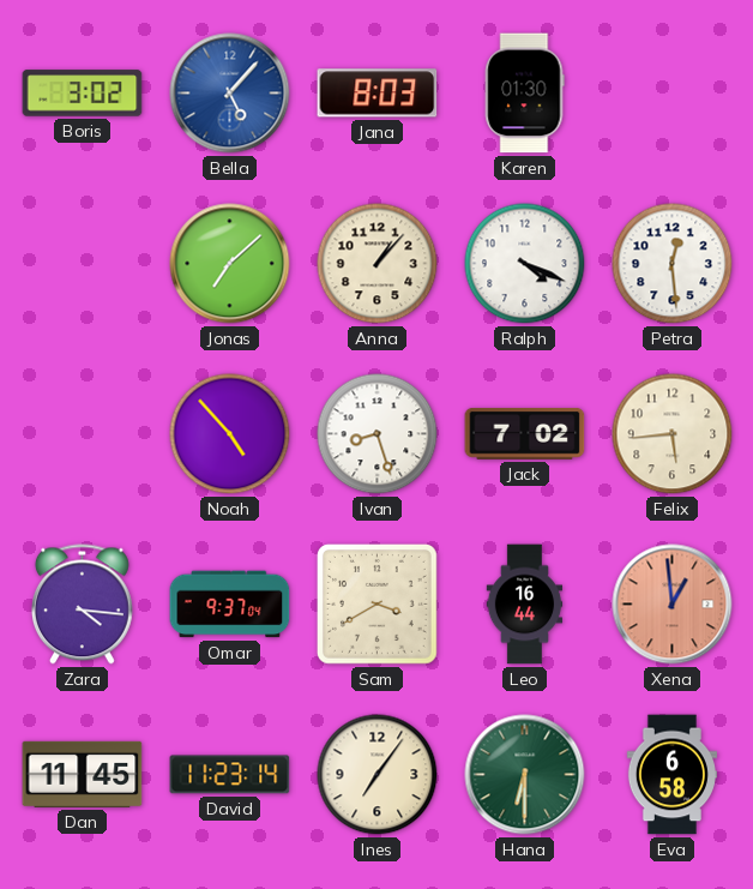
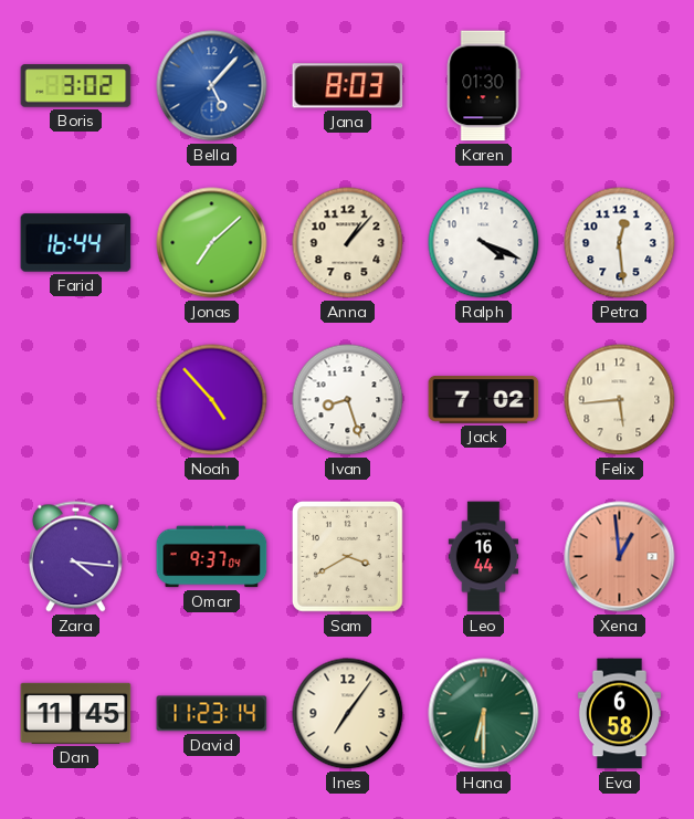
Farid: none -> 16:44
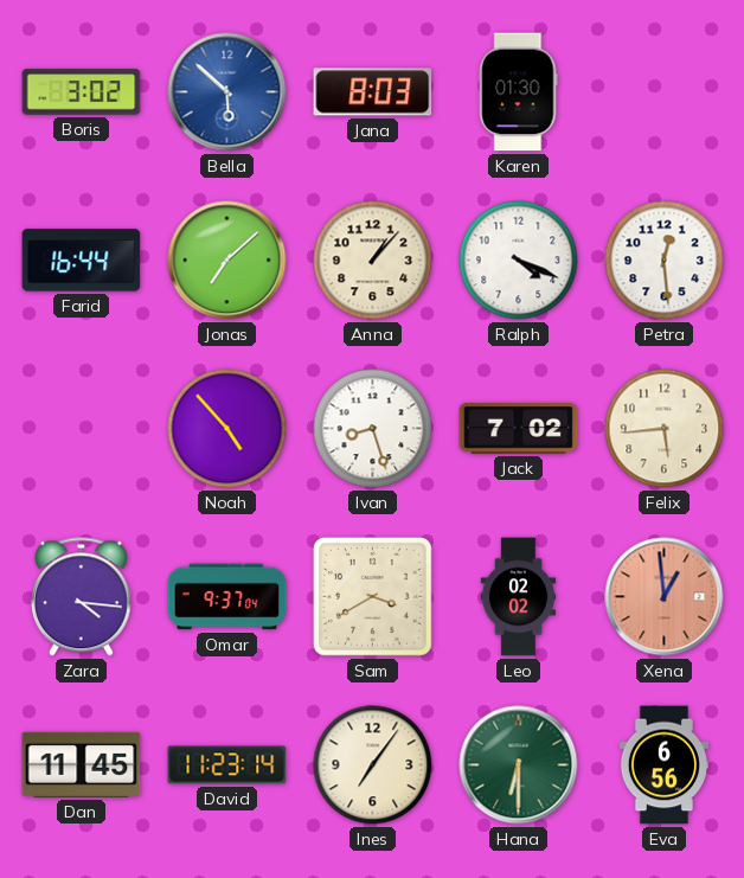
Bella: 5:07 -> 5:52
Leo: 16:44 -> 02:02
Eva: 6:58 -> 6:56
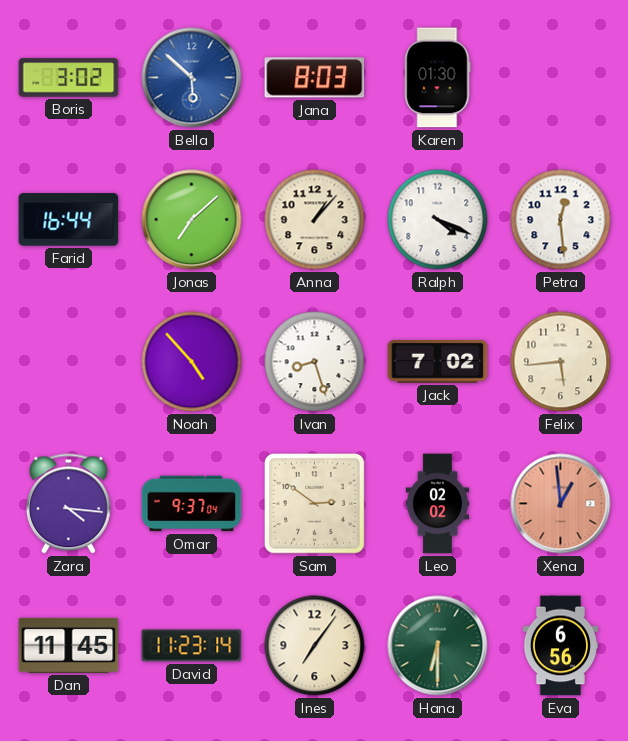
Sam: 3:40 -> 2:51
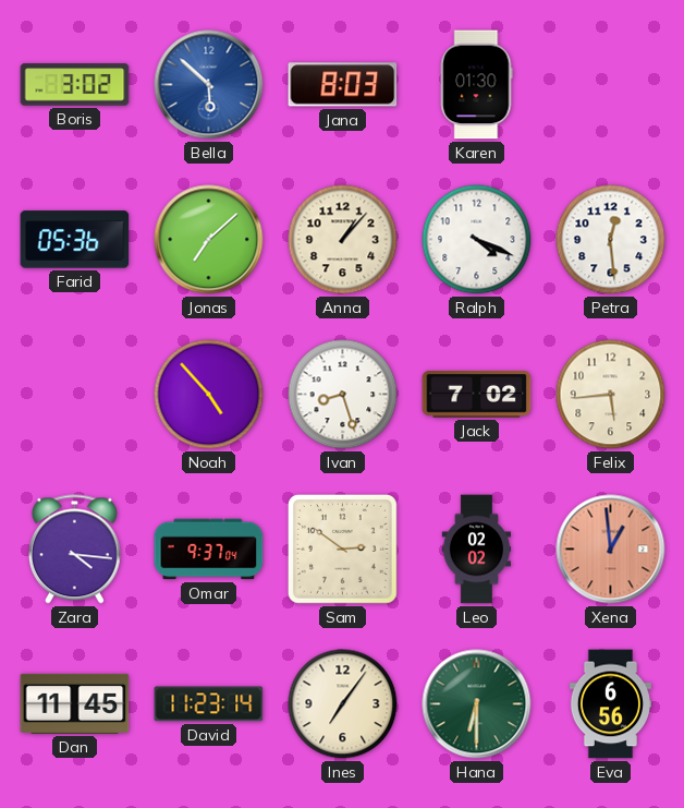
Farid: 16:44 -> 05:36
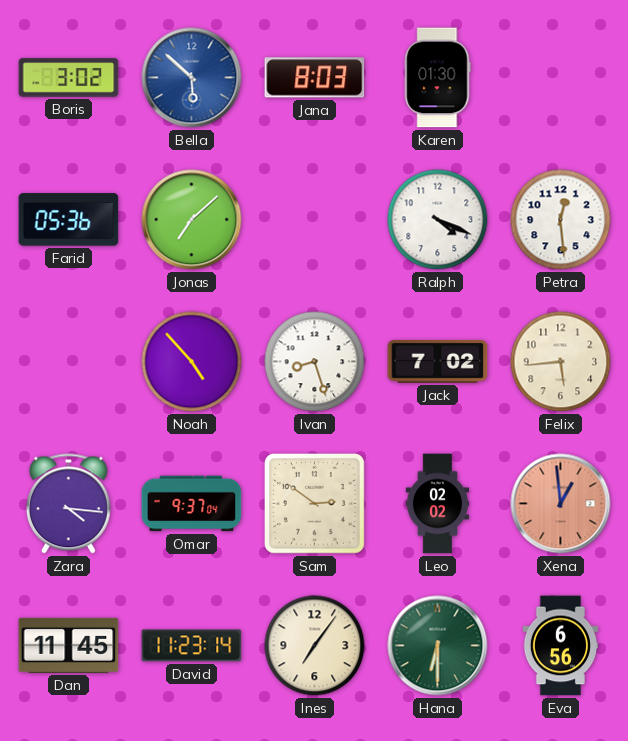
Anna: 1:07 -> none
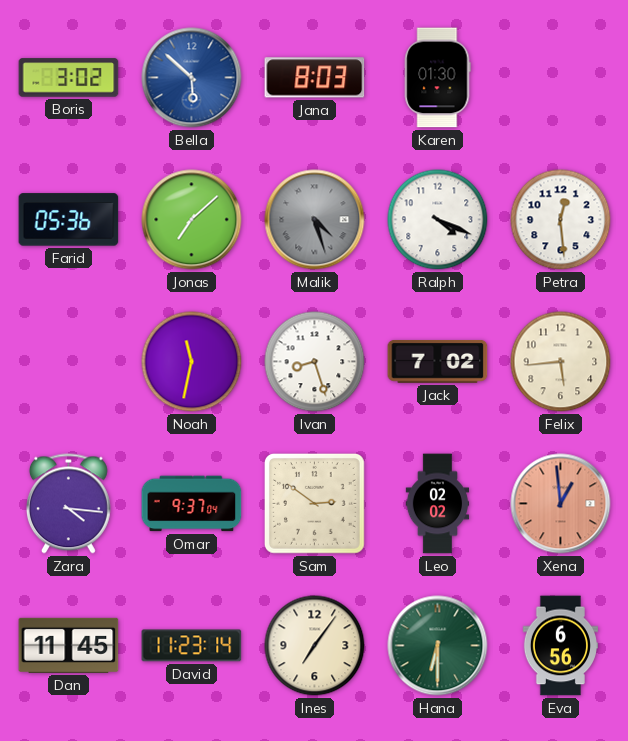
Malik: none -> 4:27
Noah: 4:53 -> 11:32
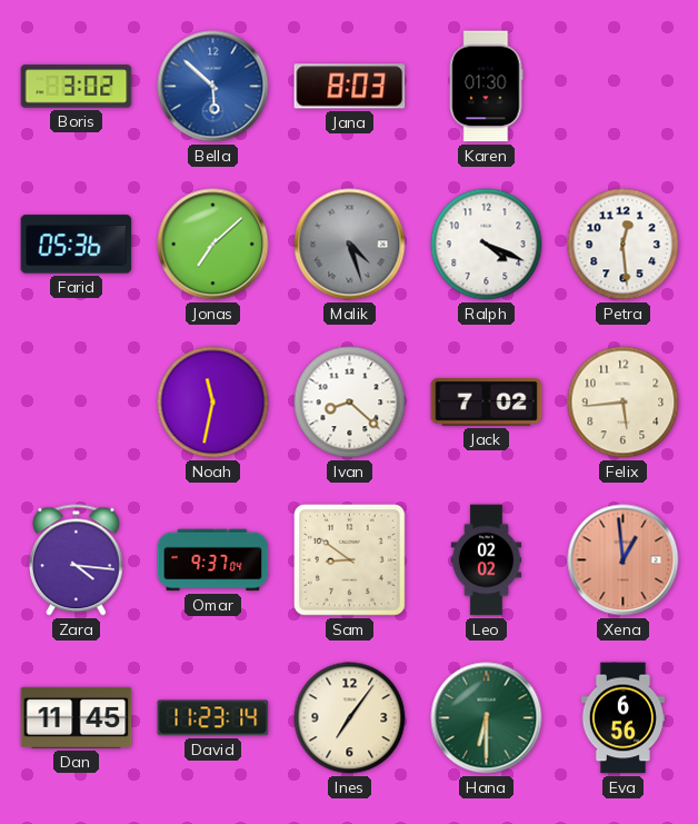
Ivan: 8:27 -> 8:22
Sam: 2:51 -> 8:51
